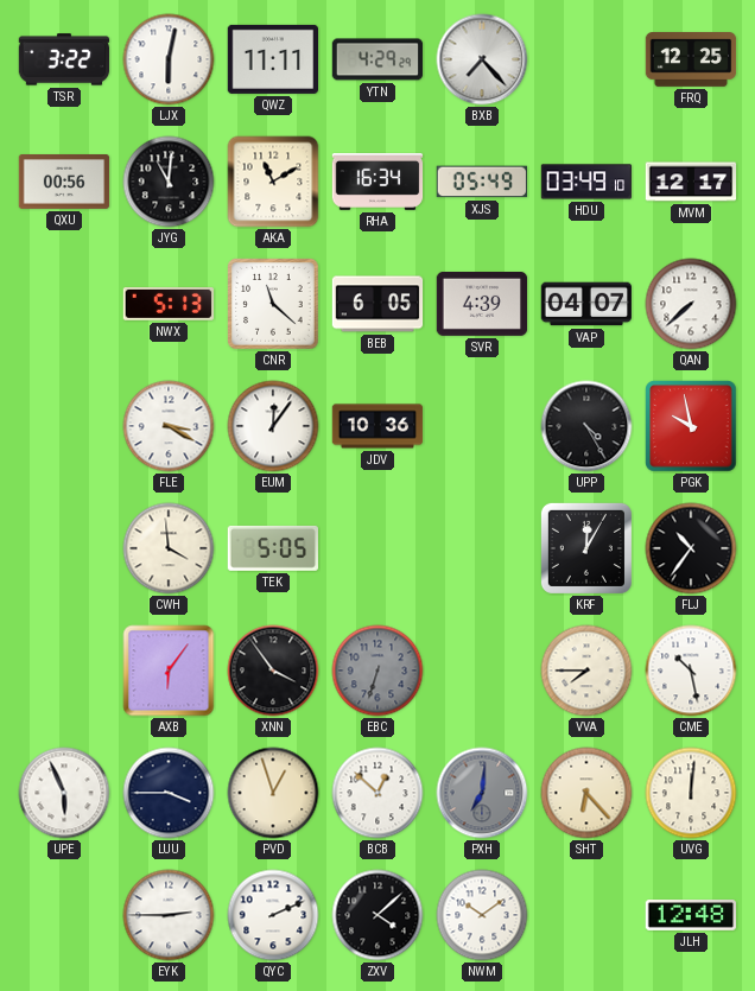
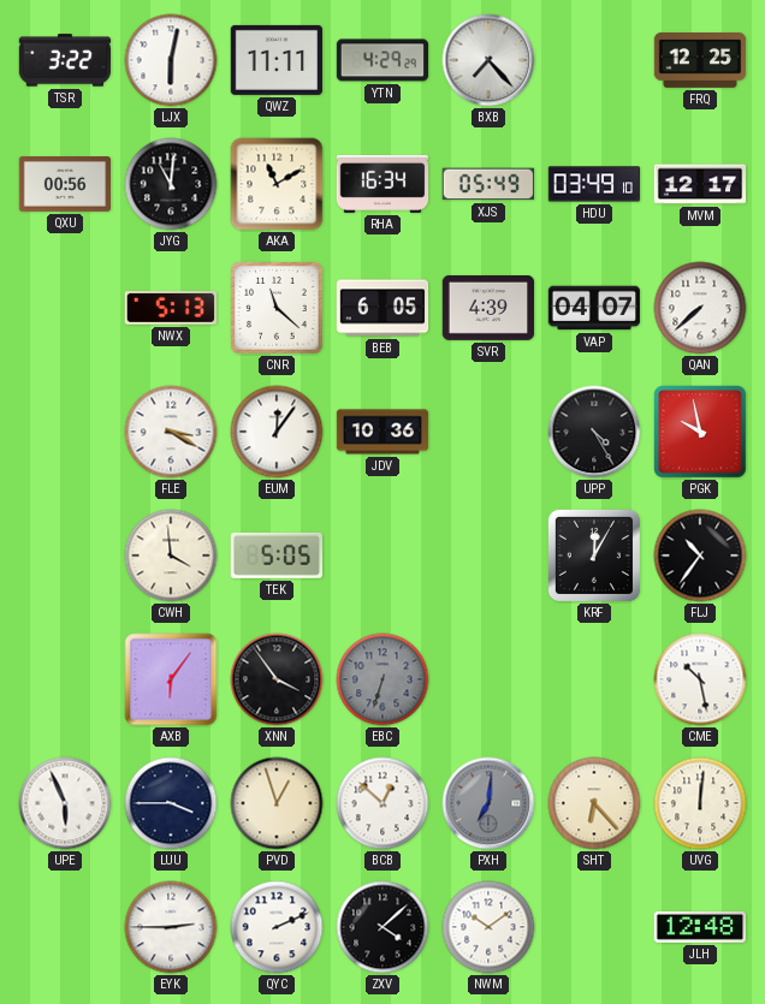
VVA: 7:45 -> none
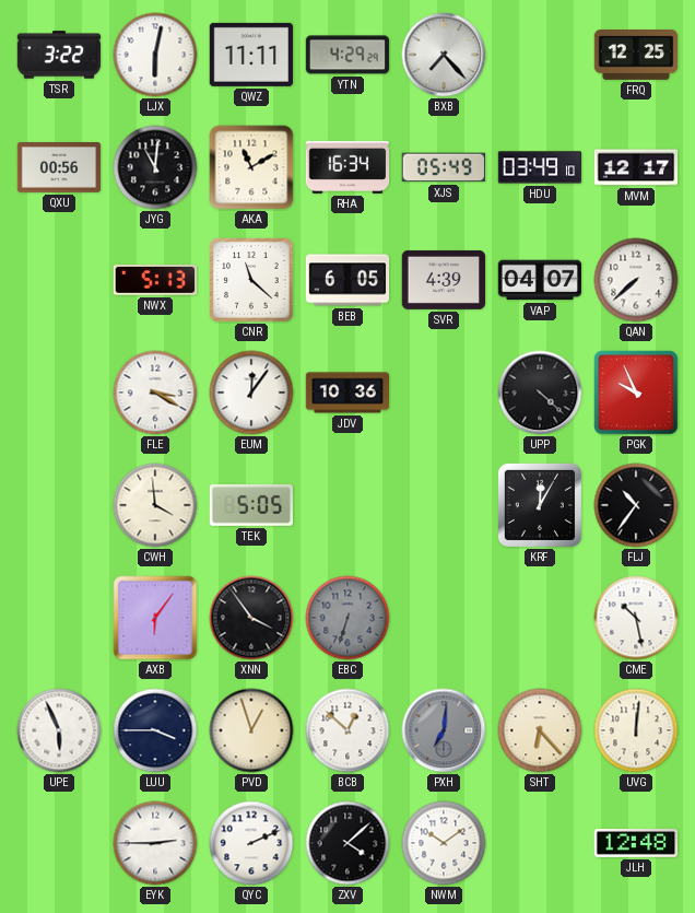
UPP: 4:25 -> 4:22
PGK: 9:58 -> 9:56
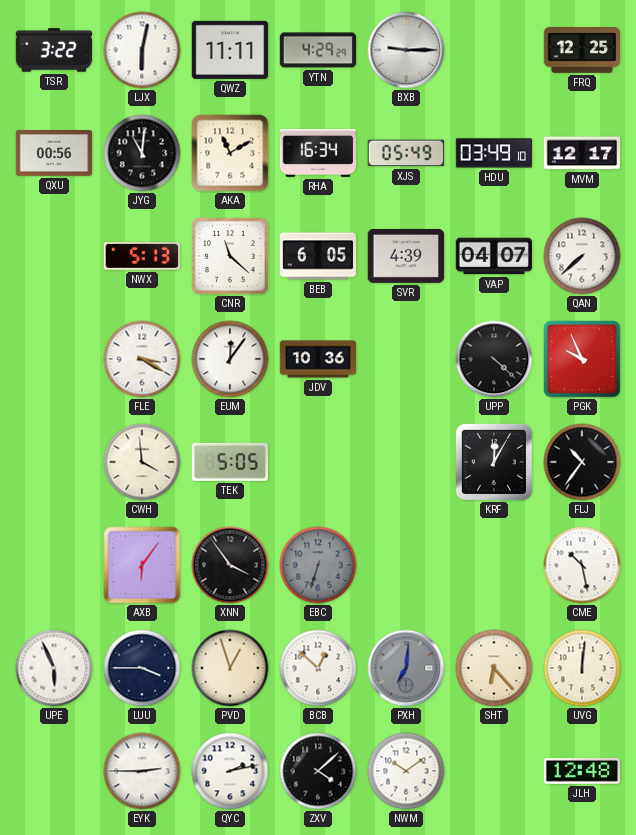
BXB: 7:23 -> 9:15
QYC: 2:11 -> 2:13
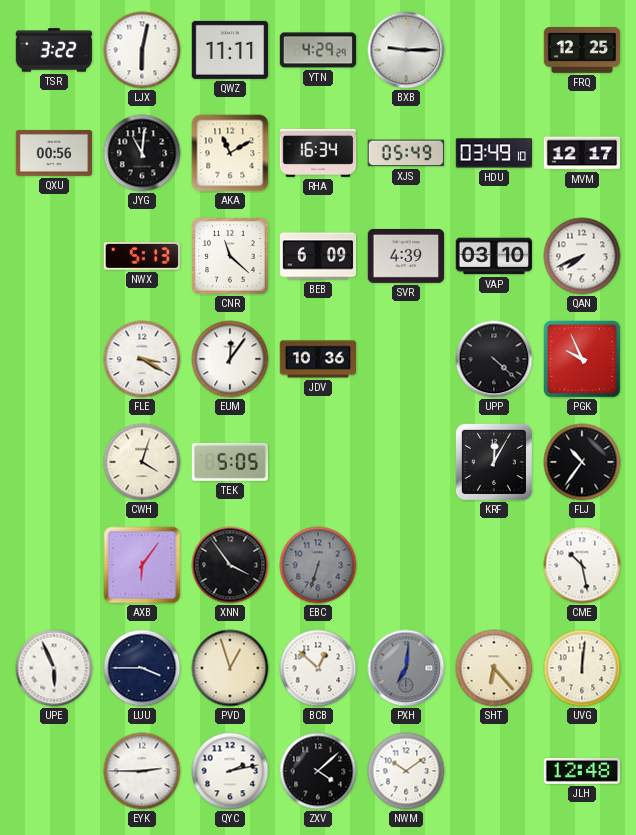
BEB: 6:05 -> 6:09
VAP: 04:07 -> 03:10
QAN: 7:38 -> 7:41
CWH: 3:59 -> 4:03
